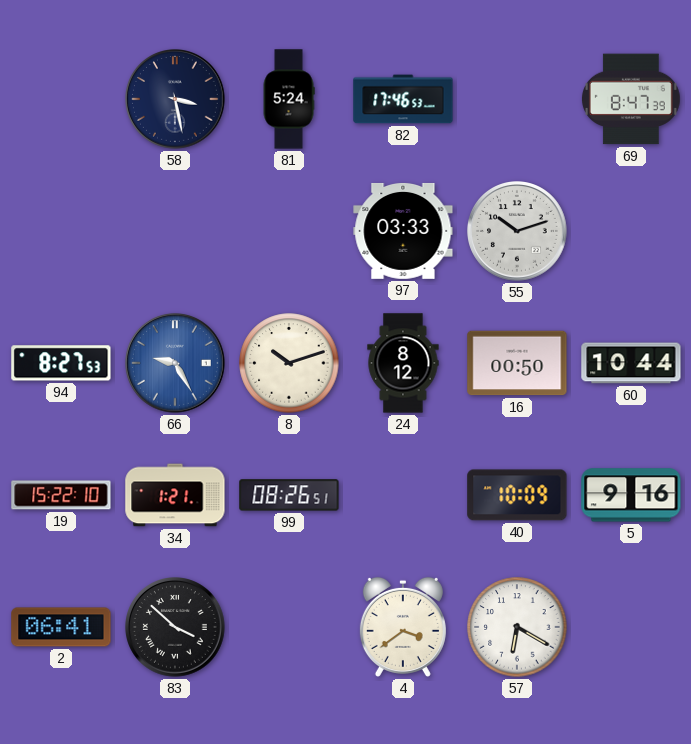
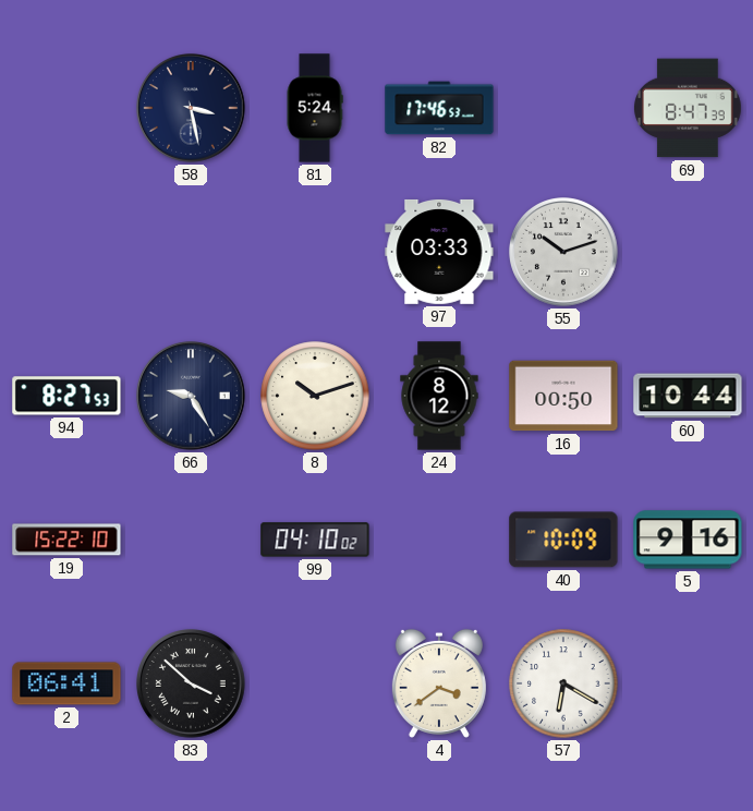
66 dial: blue -> navy
34: 1:21 -> none
99: 08:26 -> 04:10
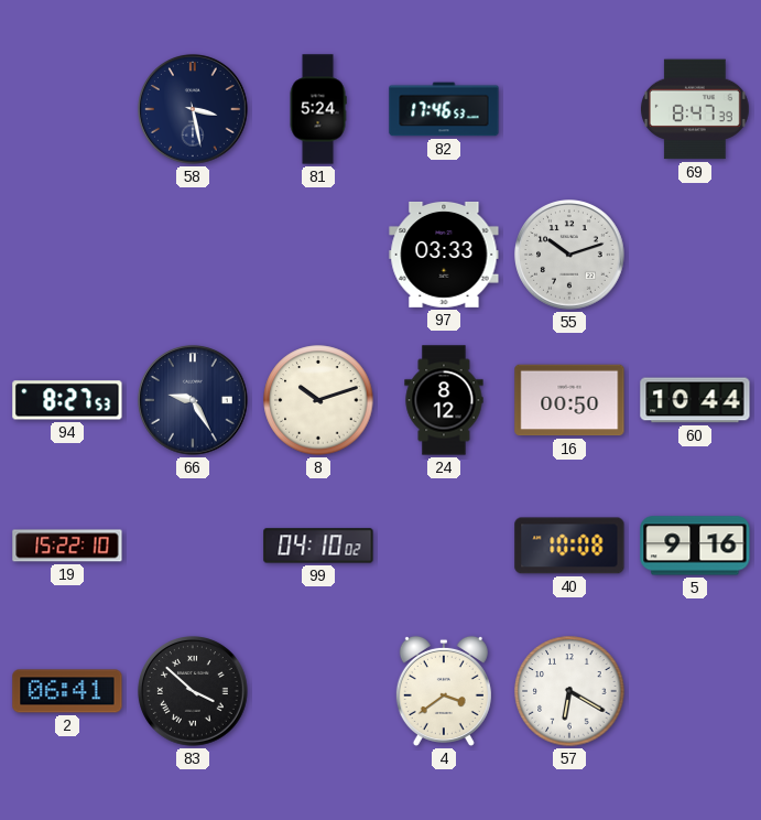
40: 10:09 -> 10:08
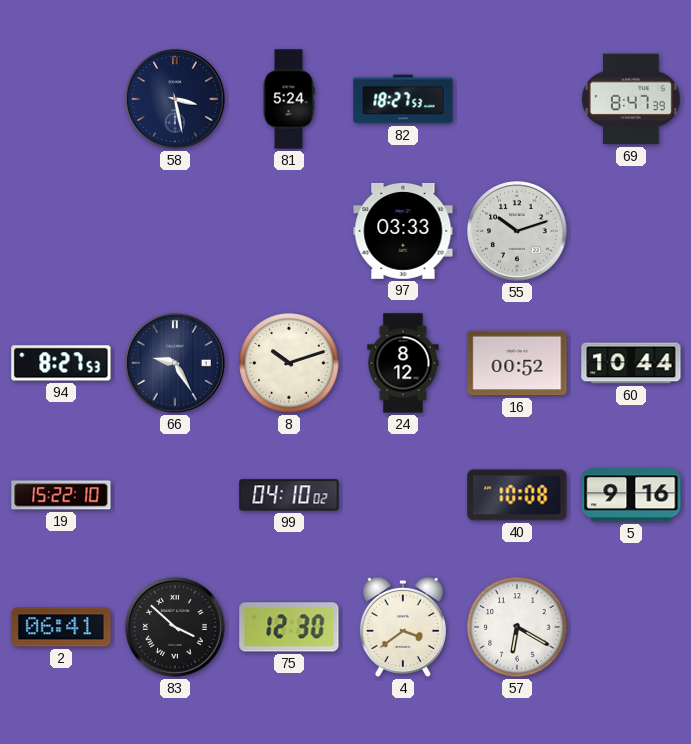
82: 17:46 -> 18:27
16: 00:50 -> 00:52
75: none -> 12:30
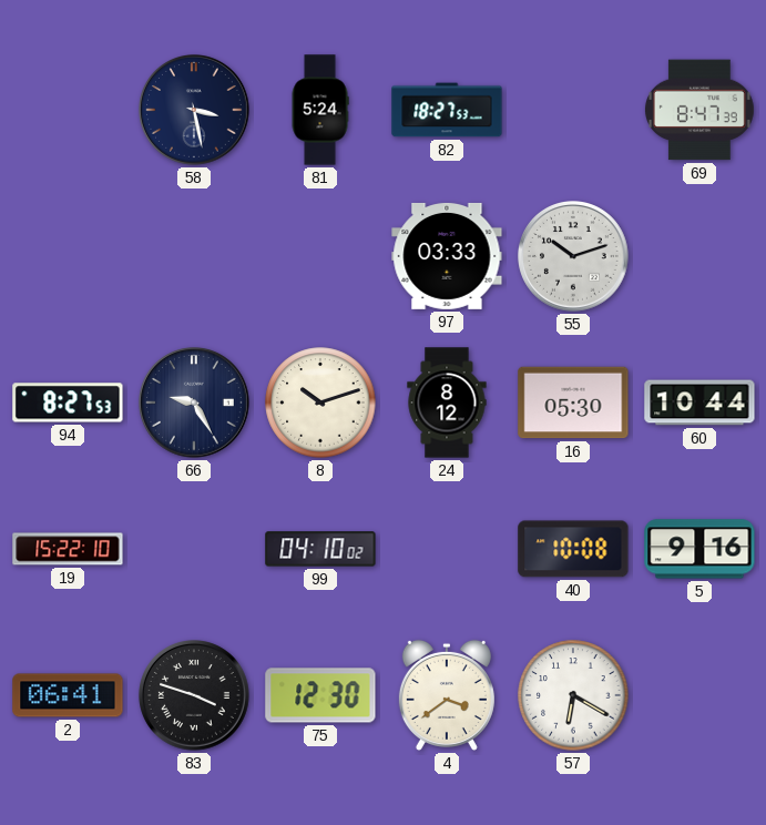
16: 00:52 -> 05:30
83: 3:52 -> 3:48
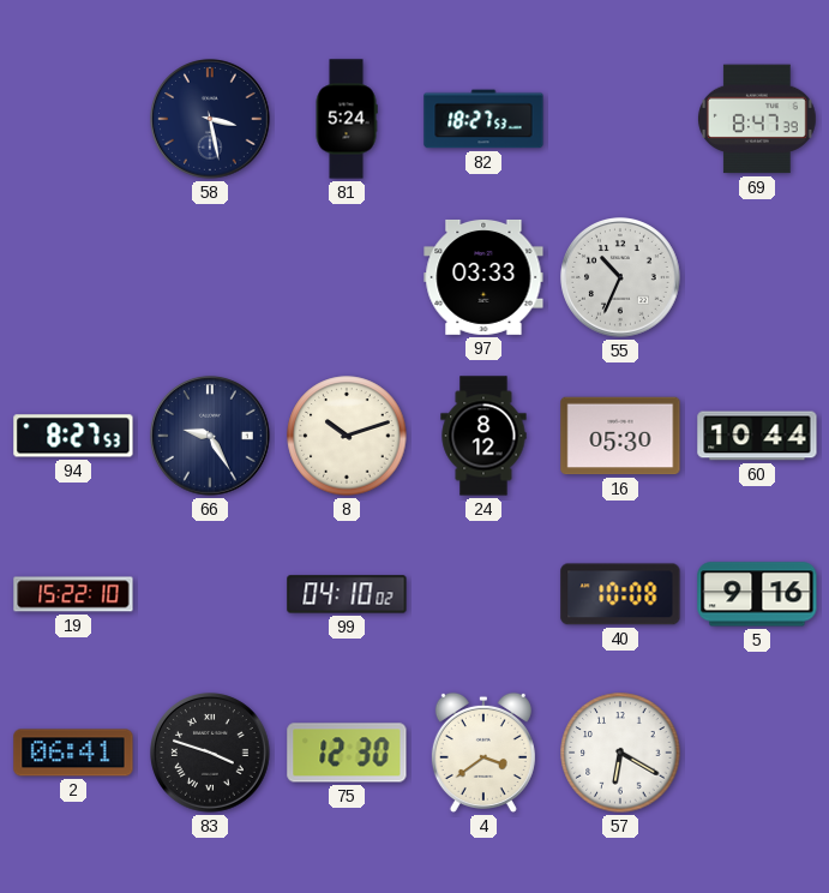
55: 10:12 -> 10:34
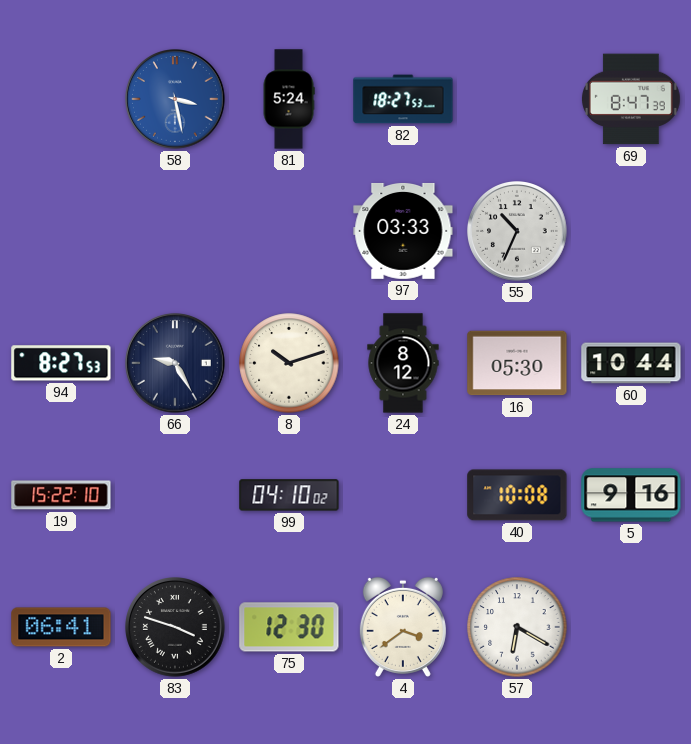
58 dial: navy -> blue
